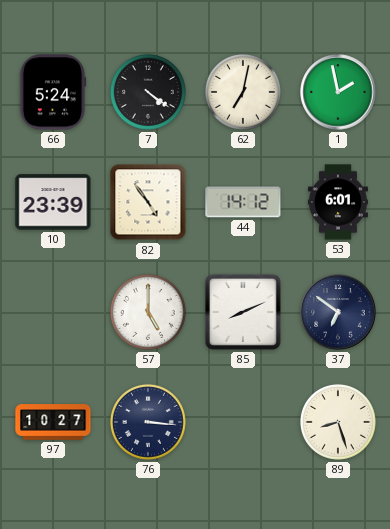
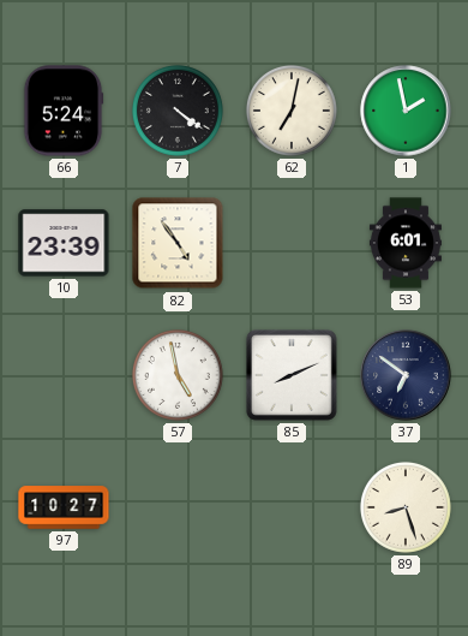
44: 14:12 -> none
57: 5:00 -> 4:58
76: 3:16 -> none
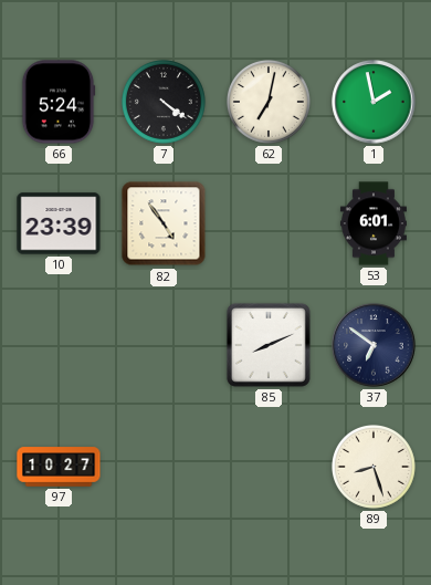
57: 4:58 -> none
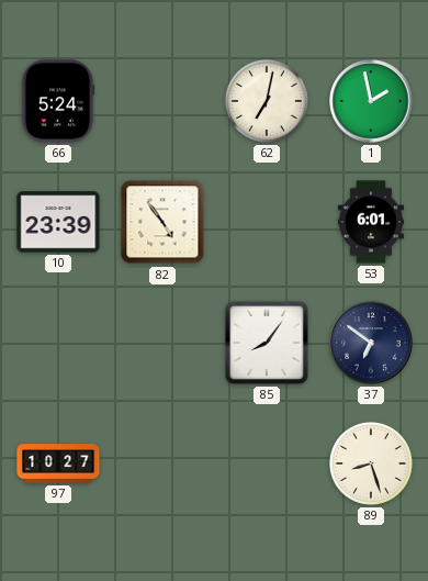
7: 4:21 -> none
85: 8:11 -> 8:06
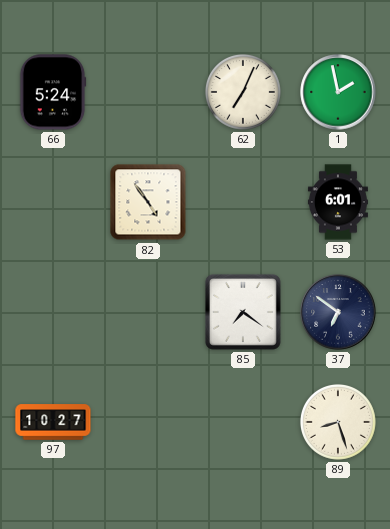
62: 7:02 -> 7:04
10: 23:39 -> none
85: 8:06 -> 7:21
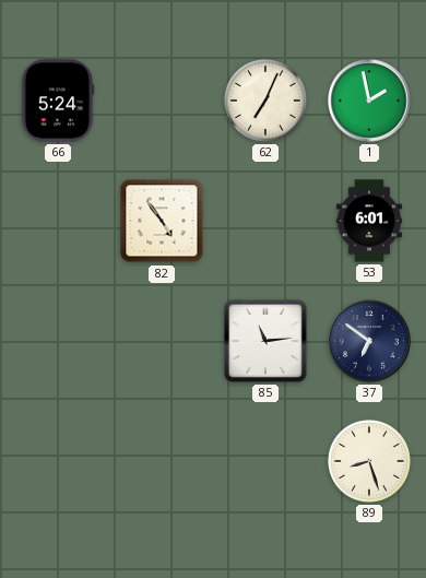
85: 7:21 -> 11:14
97: 10:27 -> none
